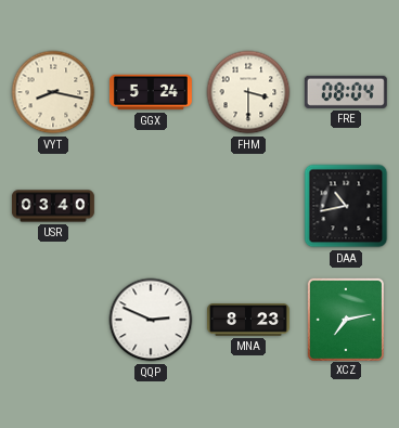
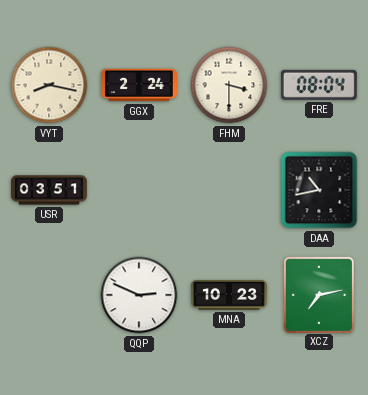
GGX: 5:24 -> 2:24
USR: 03:40 -> 03:51
MNA: 8:23 -> 10:23
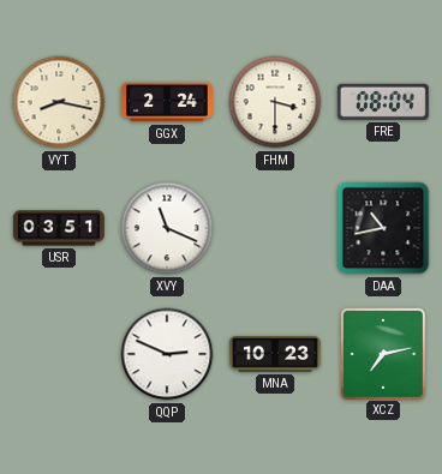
XVY: none -> 11:19
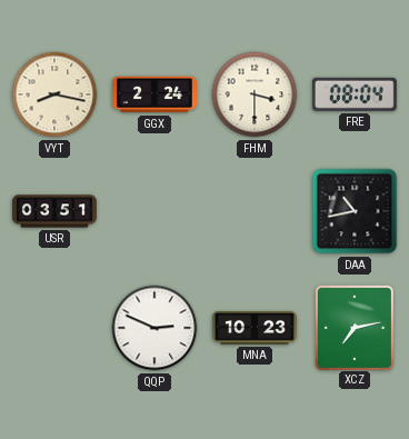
XVY: 11:19 -> none
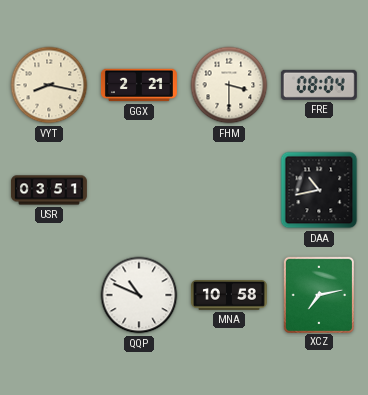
GGX: 2:24 -> 2:21
QQP: 2:49 -> 10:49
MNA: 10:23 -> 10:58
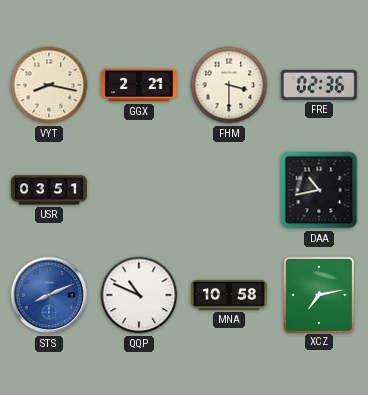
FRE: 08:04 -> 02:36
STS: none -> 8:11
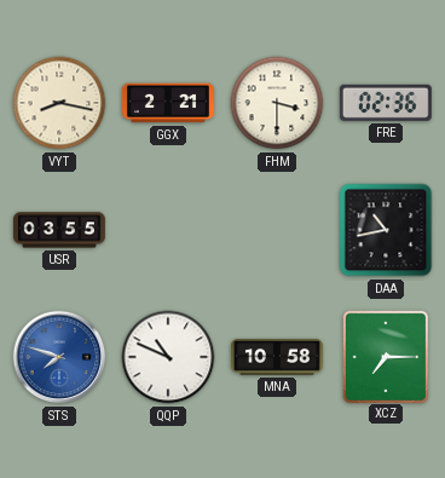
USR: 03:51 -> 03:55
STS: 8:11 -> 7:48
XCZ: 7:13 -> 7:15
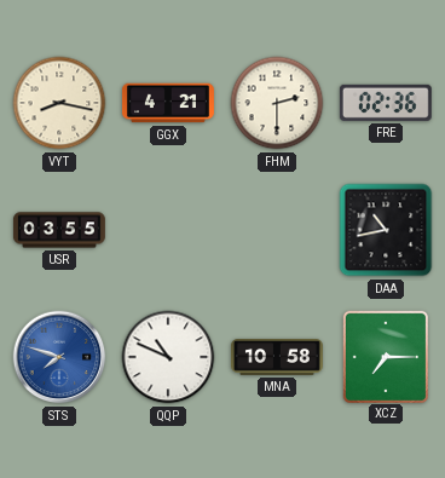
GGX: 2:21 -> 4:21
FHM: 3:30 -> 2:30
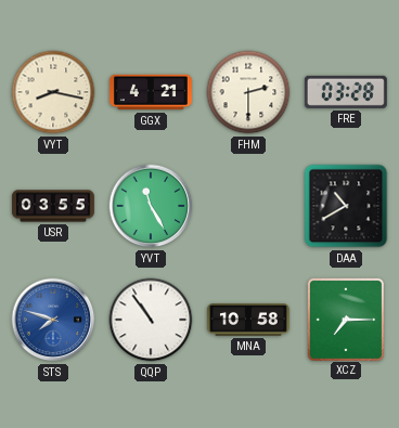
FRE: 02:36 -> 03:28
YVT: none -> 11:25
DAA: 10:43 -> 10:40
QQP: 10:49 -> 10:54
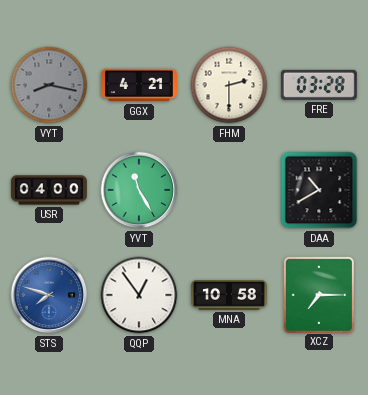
VYT dial: cream -> grey
USR: 03:55 -> 04:00
QQP: 10:54 -> 12:54
